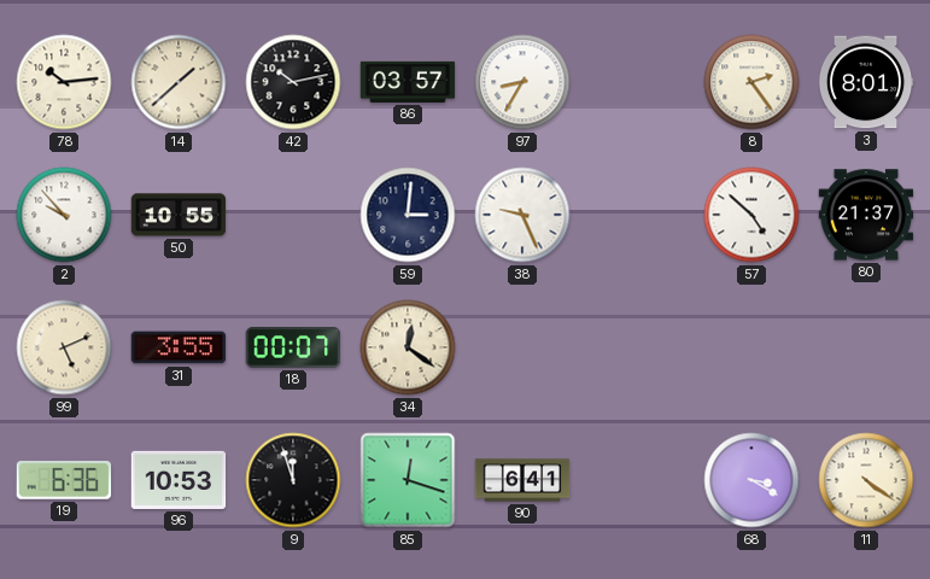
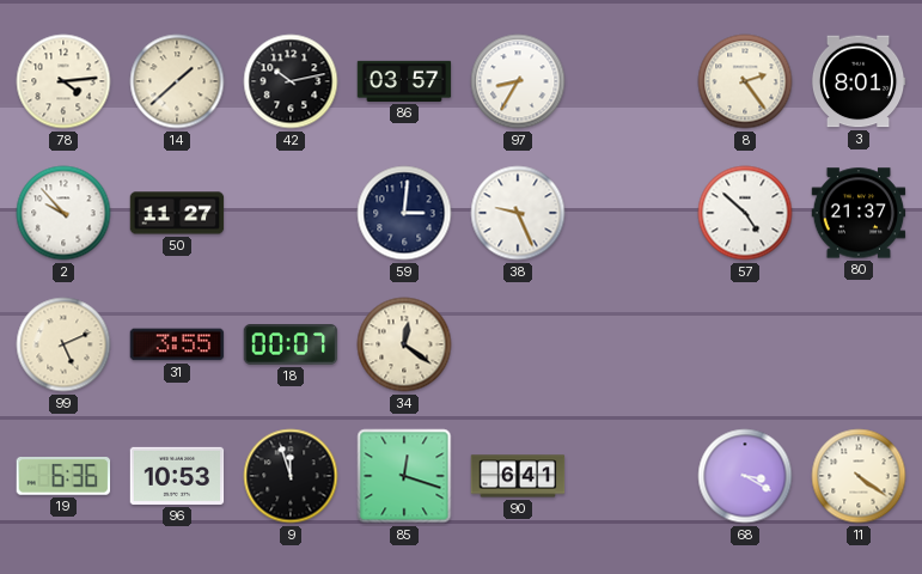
78: 10:14 -> 4:14
50: 10:55 -> 11:27
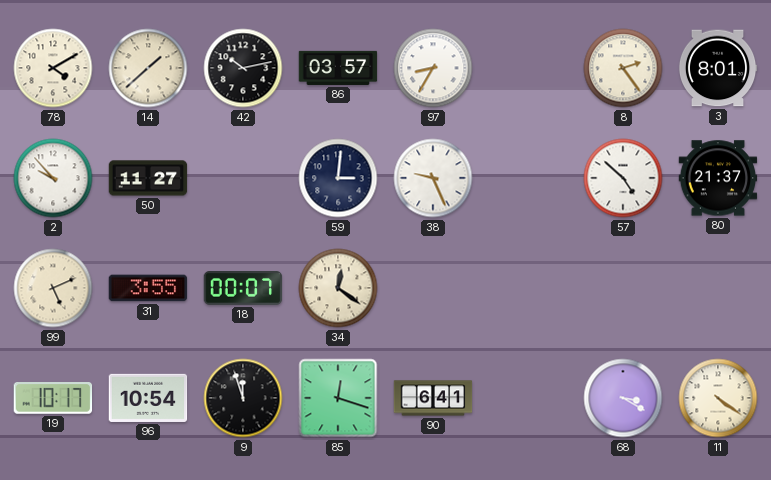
78: 4:14 -> 4:10
19: 6:36 -> 10:17
96: 10:53 -> 10:54
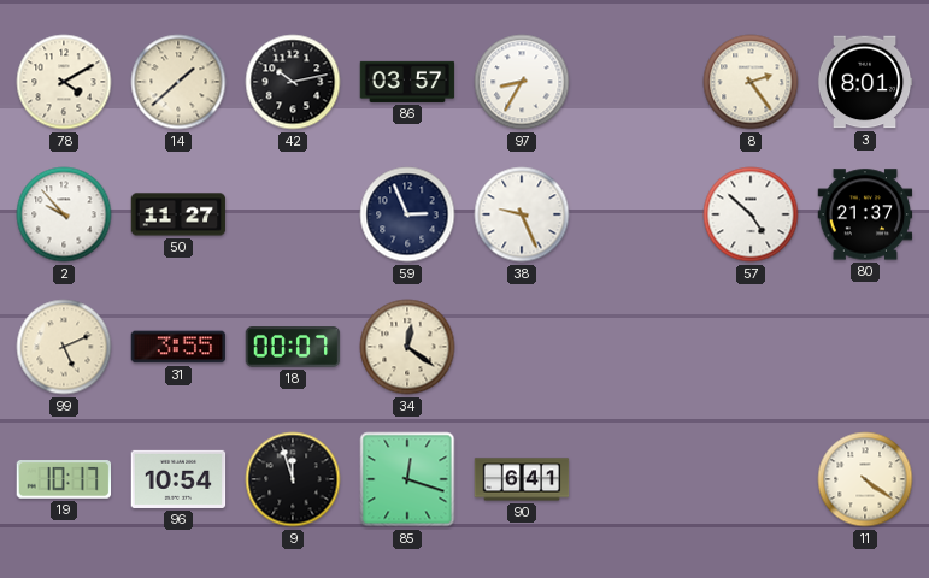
59: 3:01 -> 2:56
68: 3:20 -> none
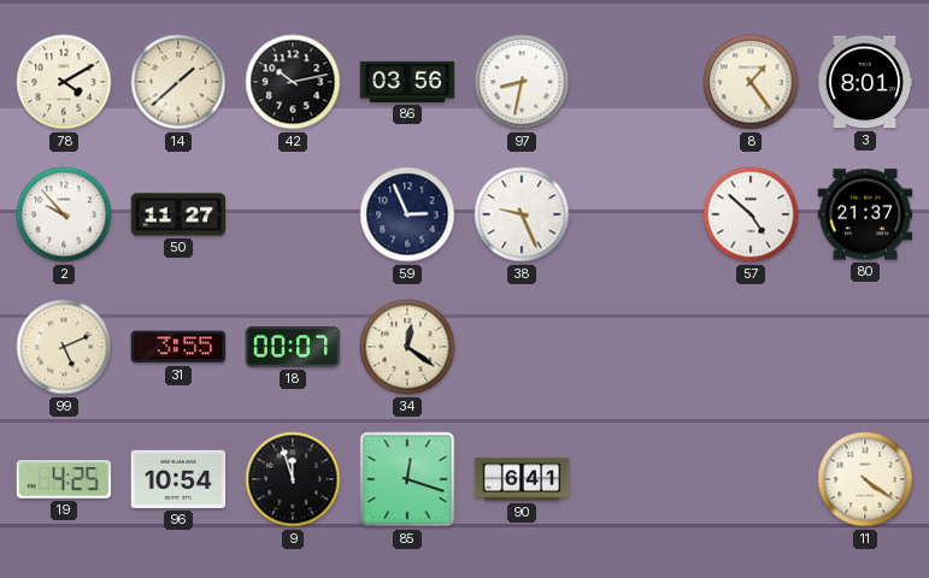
86: 03:57 -> 03:56
97: 8:35 -> 8:32
8: 2:24 -> 1:24
19: 10:17 -> 4:25
